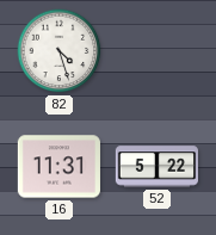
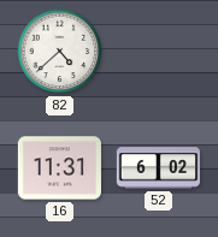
82: 4:27 -> 4:38
52: 5:22 -> 6:02
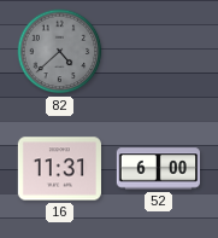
82 dial: white -> grey
52: 6:02 -> 6:00
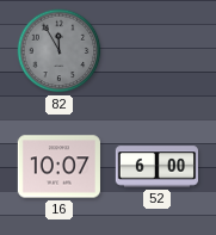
82: 4:38 -> 11:55
16: 11:31 -> 10:07
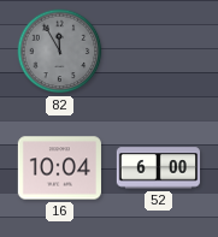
16: 10:07 -> 10:04
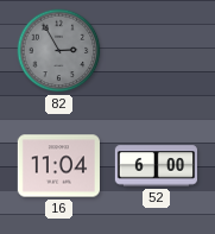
82: 11:55 -> 2:55
16: 10:04 -> 11:04
